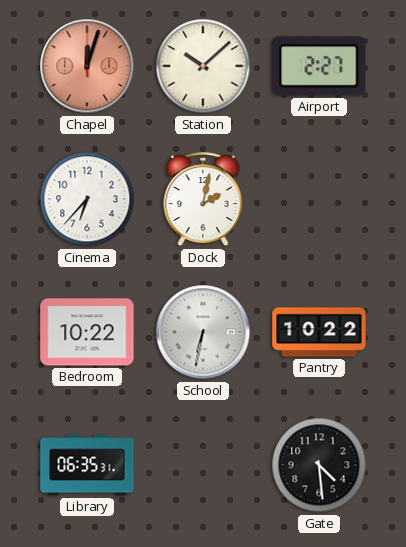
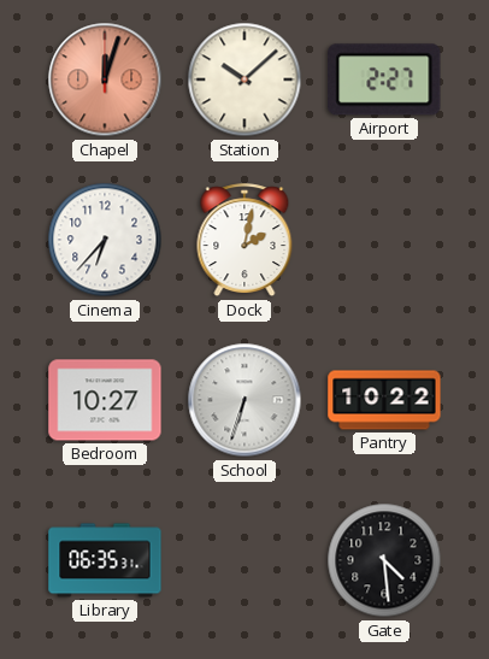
Bedroom: 10:22 -> 10:27
School: 6:32 -> 6:33
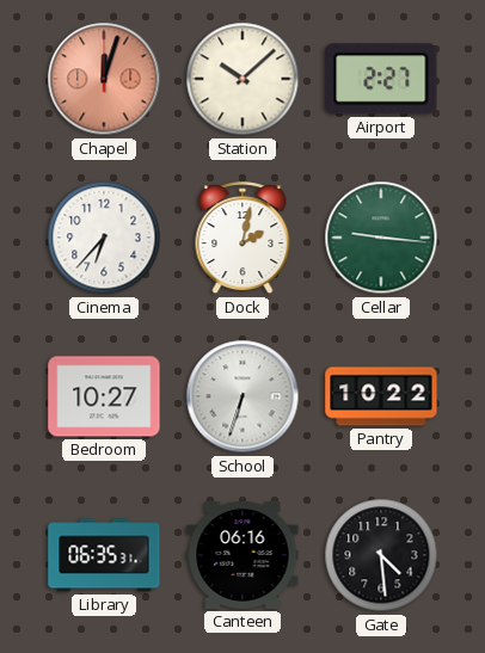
Cellar: none -> 9:16
Canteen: none -> 06:16
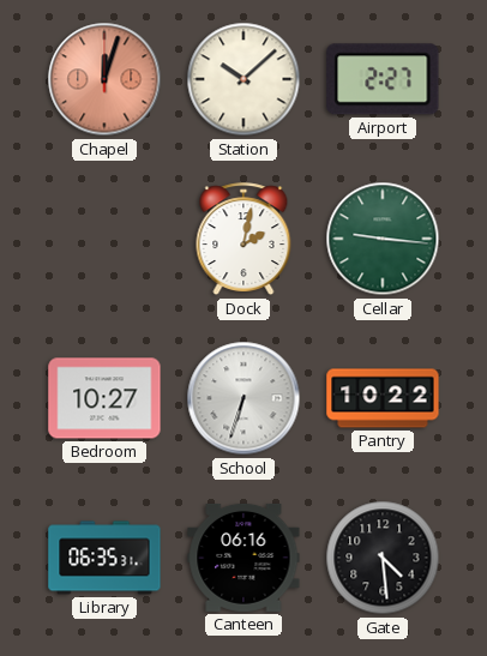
Cinema: 6:37 -> none
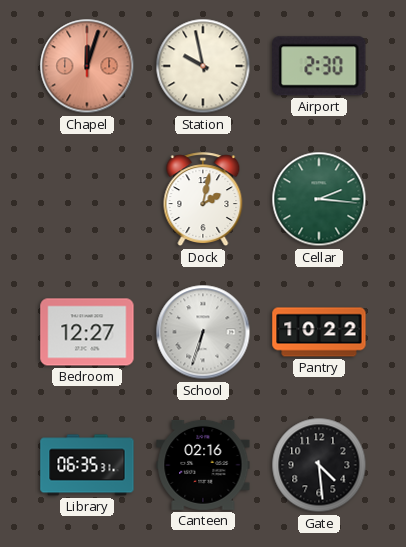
Station: 10:08 -> 9:58
Airport: 2:27 -> 2:30
Cellar: 9:16 -> 2:16
Bedroom: 10:27 -> 12:27
Canteen: 06:16 -> 02:16
